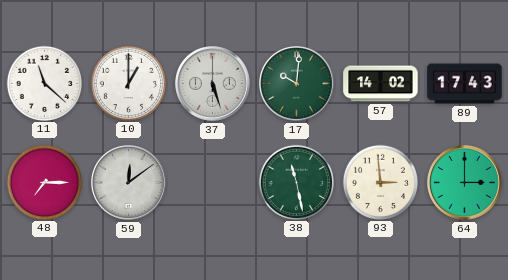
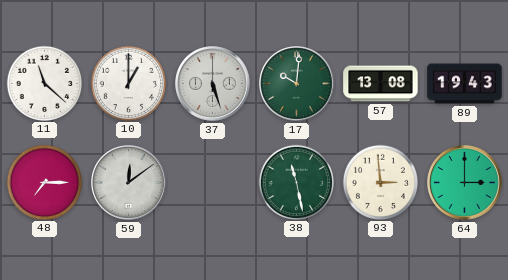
57: 14:02 -> 13:08
89: 17:43 -> 19:43
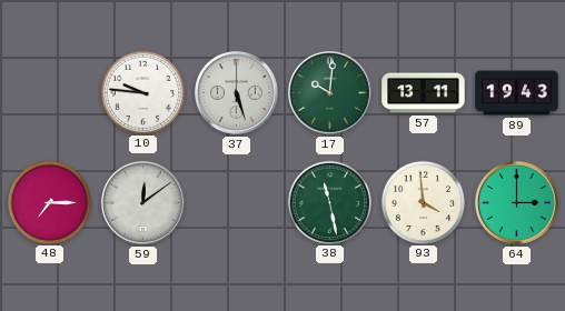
11: 11:22 -> none
10: 1:00 -> 9:46
57: 13:08 -> 13:11
93: 2:59 -> 3:59
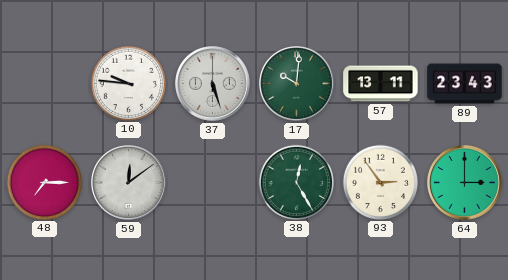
89: 19:43 -> 23:43
38: 11:28 -> 12:25
93: 3:59 -> 2:54
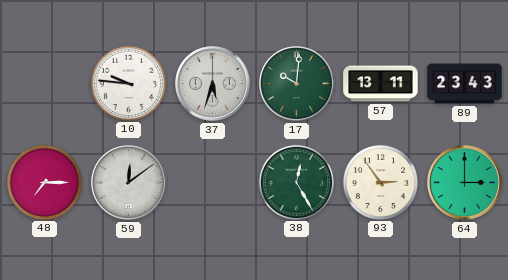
37: 5:27 -> 5:33
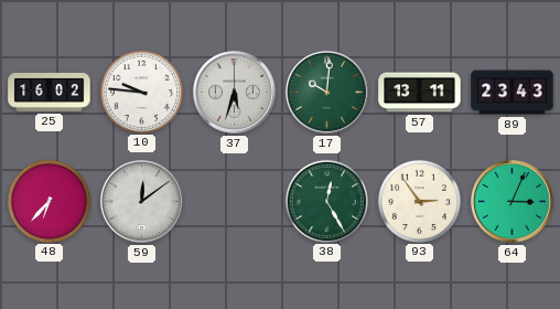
25: none -> 16:02
48: 7:15 -> 6:37
64: 3:00 -> 3:04
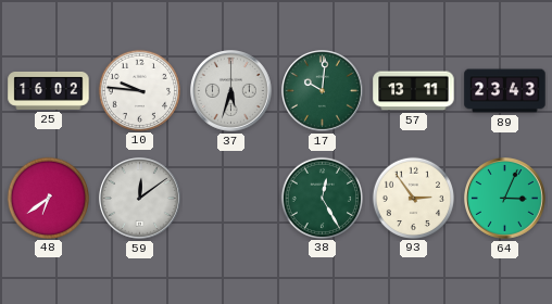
48: 6:37 -> 6:39
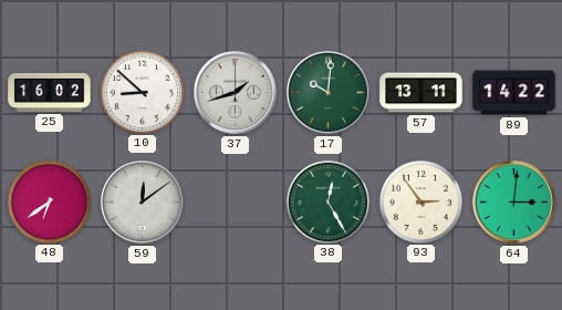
10: 9:46 -> 8:52
37: 5:33 -> 1:42
89: 23:43 -> 14:22
64: 3:04 -> 3:01
